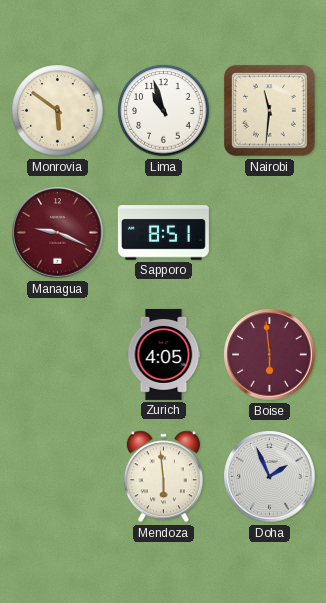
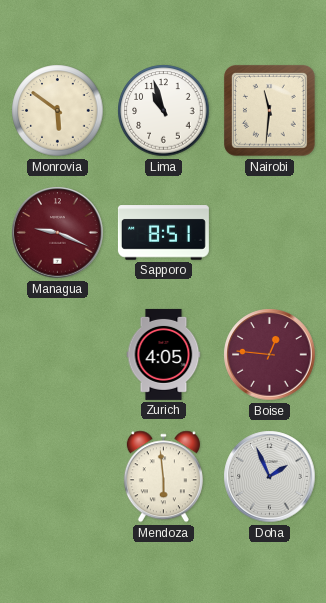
Boise: 5:59 -> 12:46
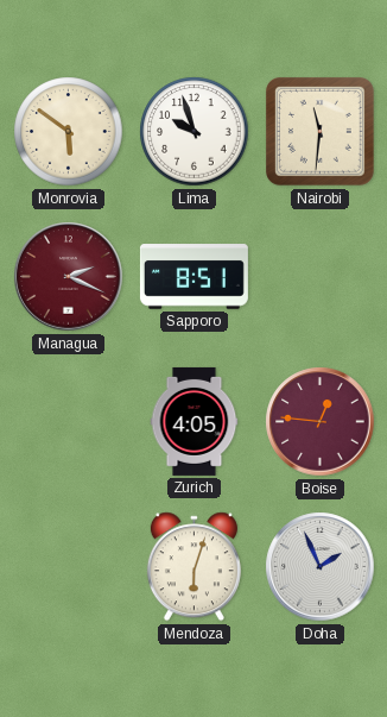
Lima: 10:57 -> 9:57
Managua: 9:19 -> 2:19
Mendoza: 5:59 -> 6:03
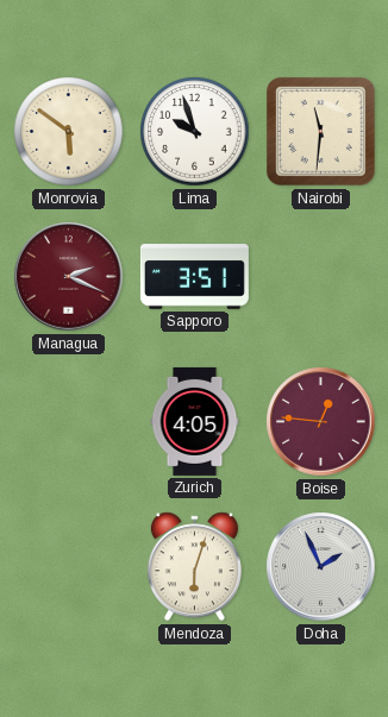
Sapporo: 8:51 -> 3:51
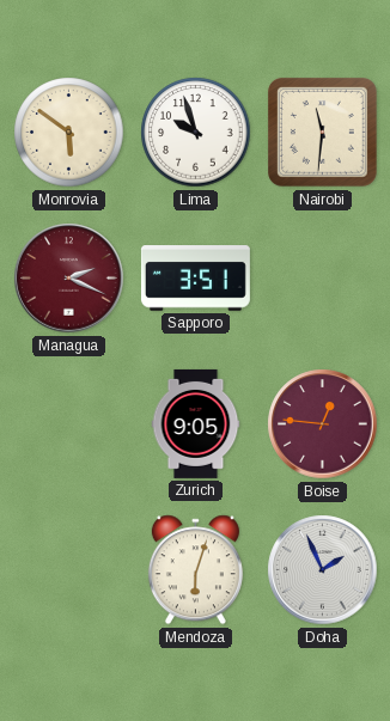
Zurich: 4:05 -> 9:05
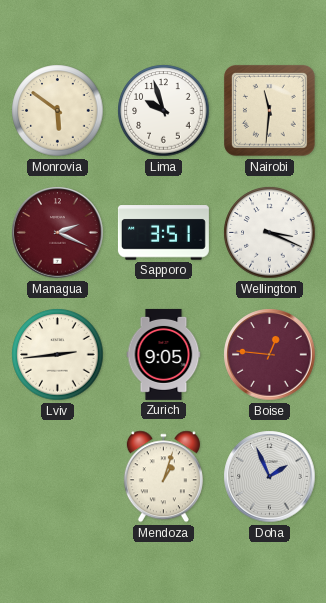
Wellington: none -> 3:19
Lviv: none -> 2:44
Mendoza: 6:03 -> 1:03
